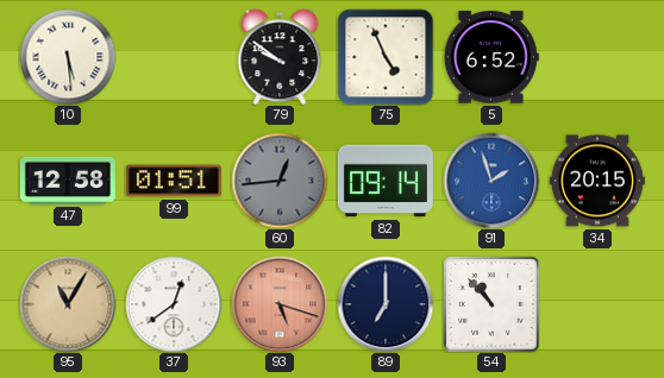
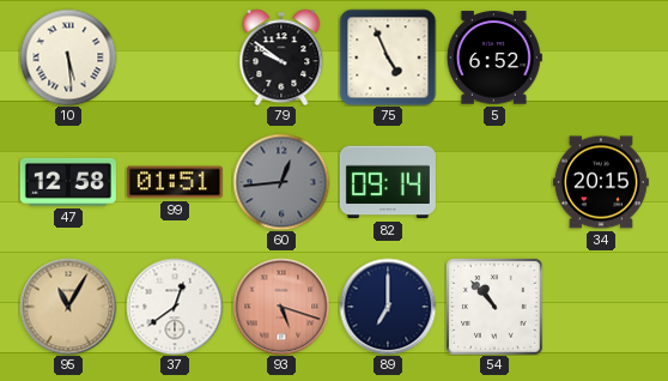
91: 1:57 -> none
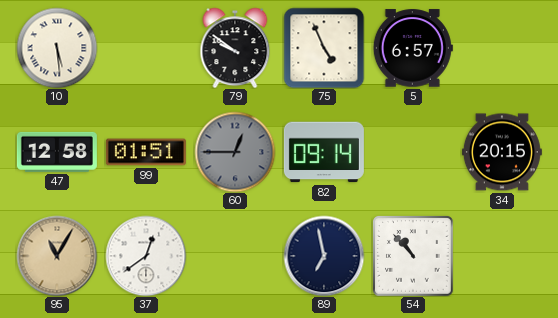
5: 6:52 -> 6:57
60: 12:44 -> 12:45
93: 5:18 -> none
89: 7:00 -> 6:58
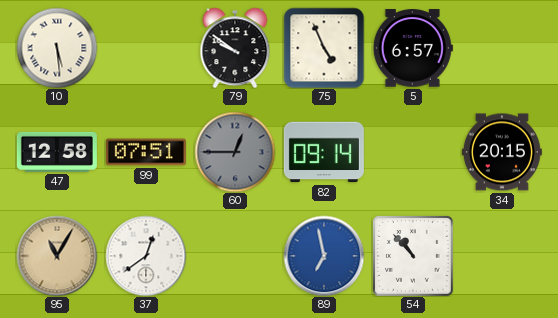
99: 01:51 -> 07:51
89 dial: navy -> blue
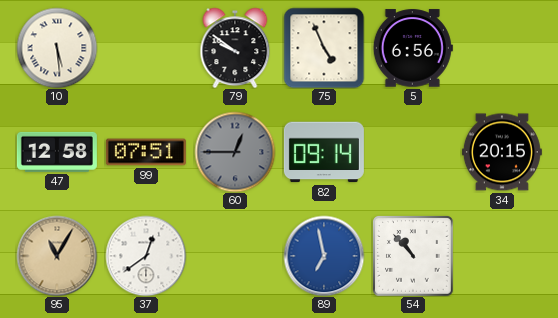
5: 6:57 -> 6:56
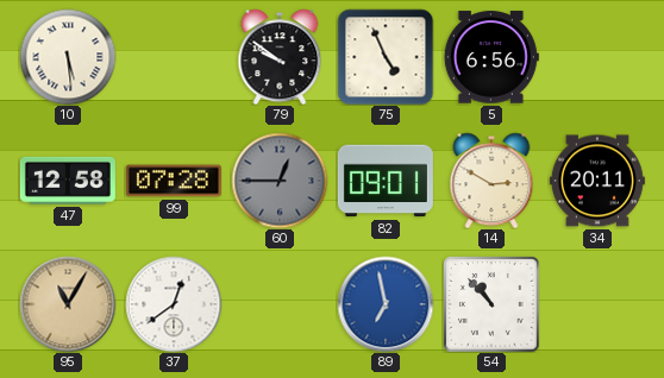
99: 07:51 -> 07:28
82: 09:14 -> 09:01
14: none -> 2:50
34: 20:15 -> 20:11
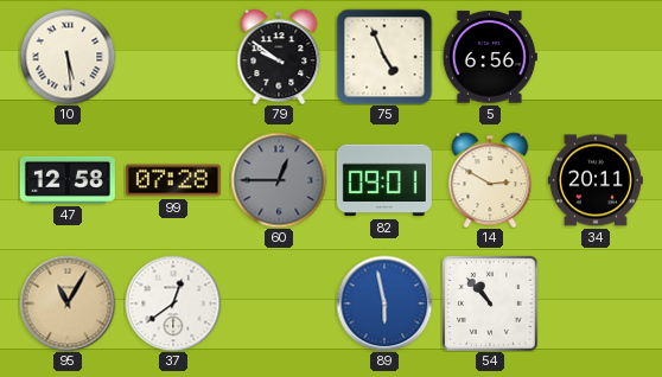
89: 6:58 -> 5:58
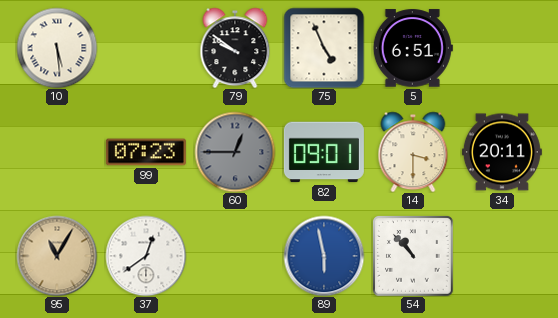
5: 6:56 -> 6:51
47: 12:58 -> none
99: 07:28 -> 07:23
14: 2:50 -> 3:30
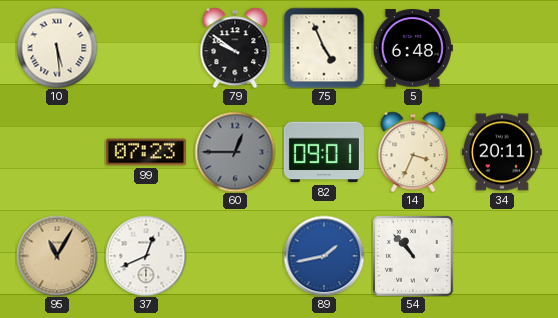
5: 6:51 -> 6:48
14: 3:30 -> 3:34
37: 12:39 -> 12:41
89: 5:58 -> 1:43
